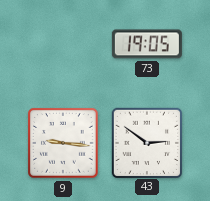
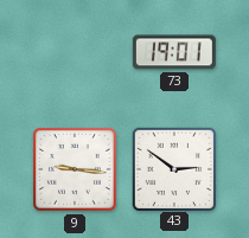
73: 19:05 -> 19:01
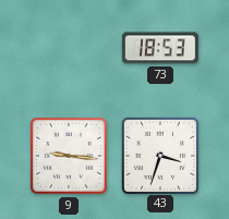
73: 19:01 -> 18:53
43: 2:51 -> 3:33
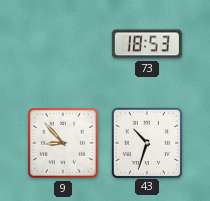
9: 9:16 -> 8:53
43: 3:33 -> 10:33
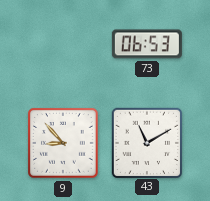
73: 18:53 -> 06:53
43: 10:33 -> 11:10
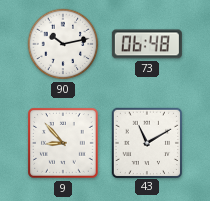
90: none -> 10:13
73: 06:53 -> 06:48
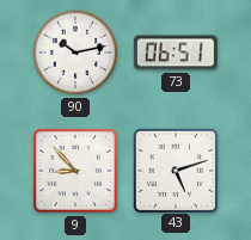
73: 06:48 -> 06:51
43: 11:10 -> 5:12
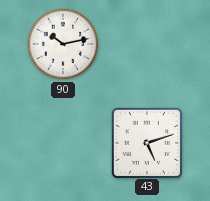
73: 06:51 -> none
9: 8:53 -> none
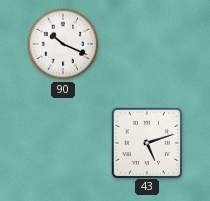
90: 10:13 -> 10:19
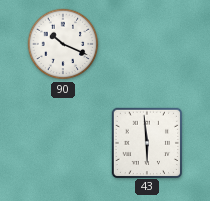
43: 5:12 -> 5:59
